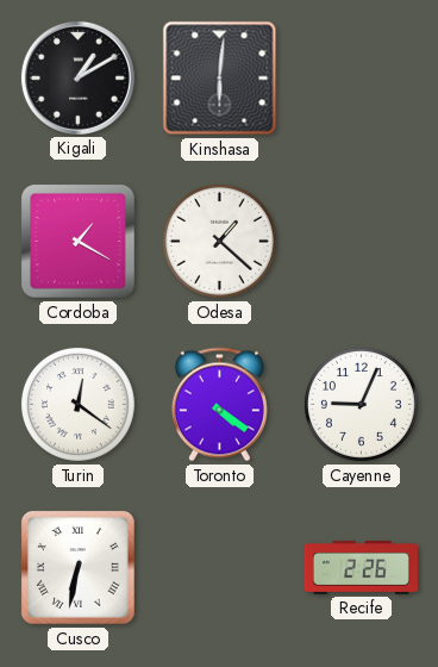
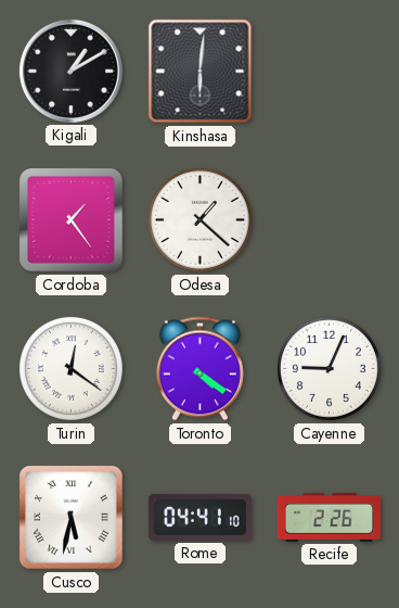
Cordoba: 1:20 -> 1:24
Cusco: 6:32 -> 5:32
Rome: none -> 04:41
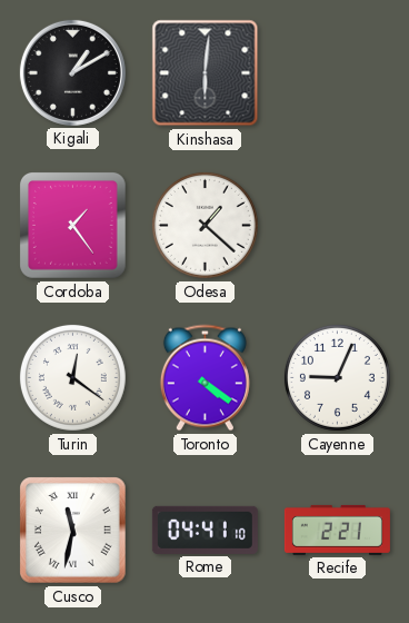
Cusco: 5:32 -> 11:32
Recife: 2:26 -> 2:21
